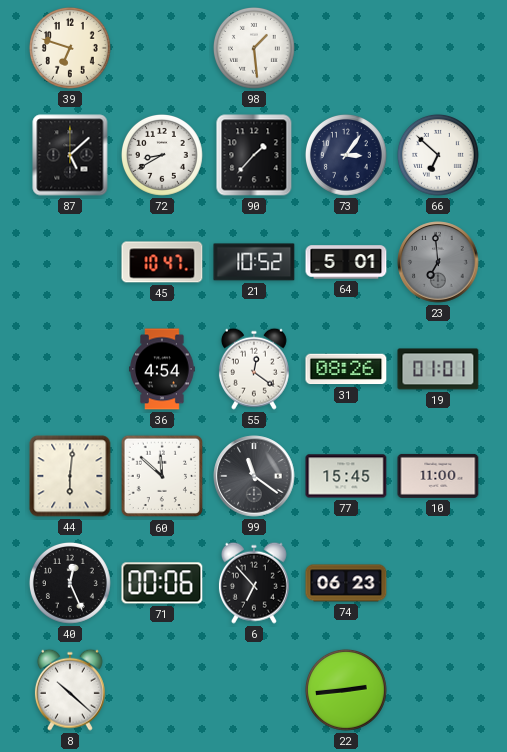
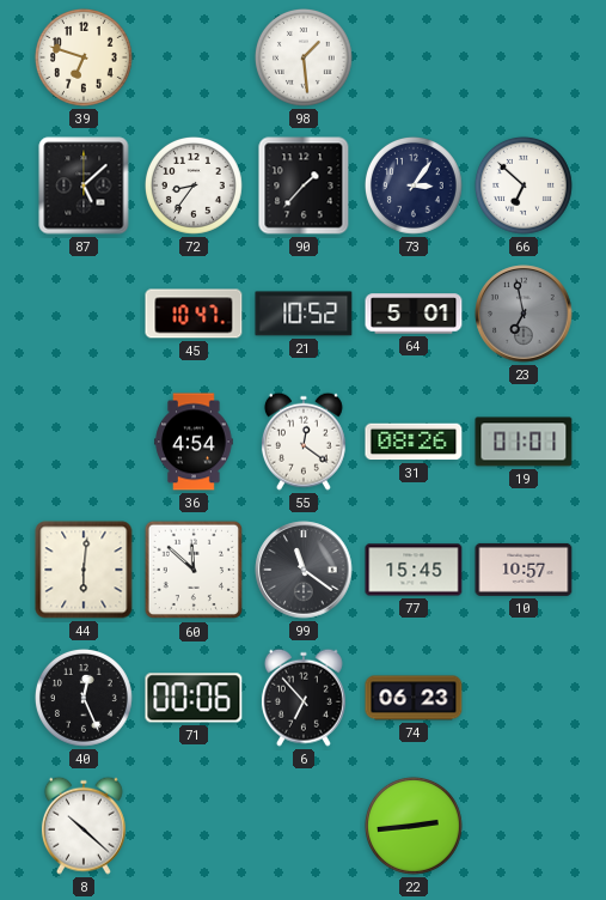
72: 8:40 -> 8:36
23: 6:59 -> 6:58
10: 11:00 -> 10:57
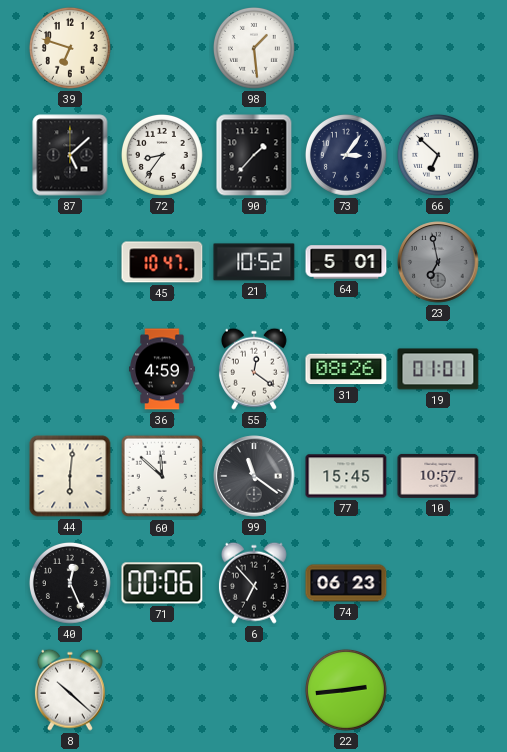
36: 4:54 -> 4:59
